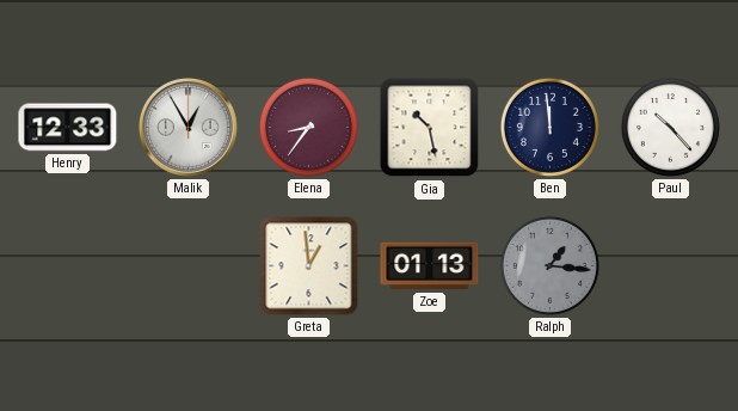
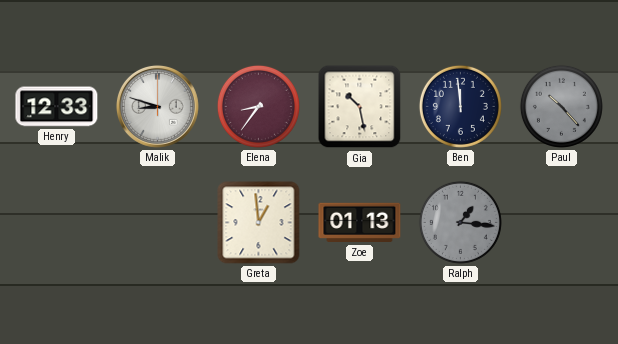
Malik: 12:55 -> 8:48
Paul dial: white -> grey
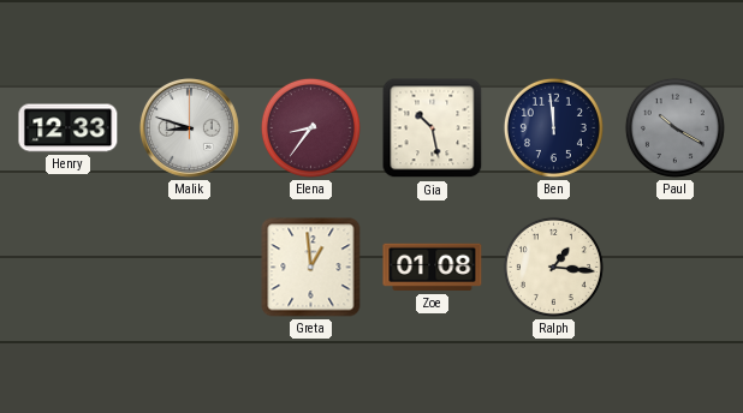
Paul: 10:23 -> 10:20
Zoe: 01:13 -> 01:08
Ralph dial: grey -> cream
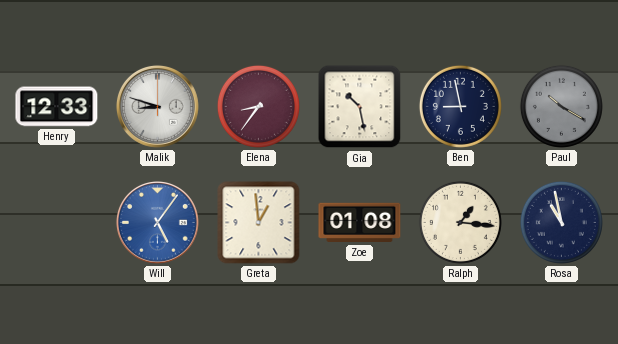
Ben: 11:59 -> 8:58
Will: none -> 5:06
Rosa: none -> 10:58
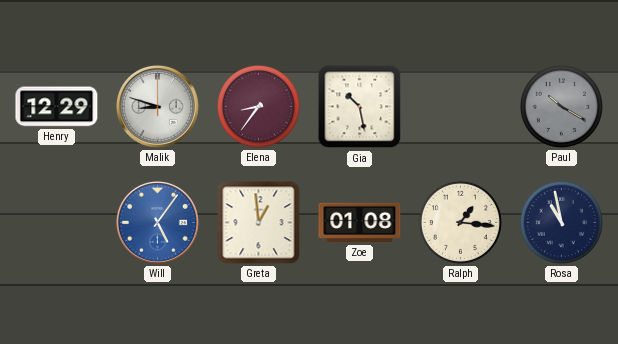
Henry: 12:33 -> 12:29
Ben: 8:58 -> none
